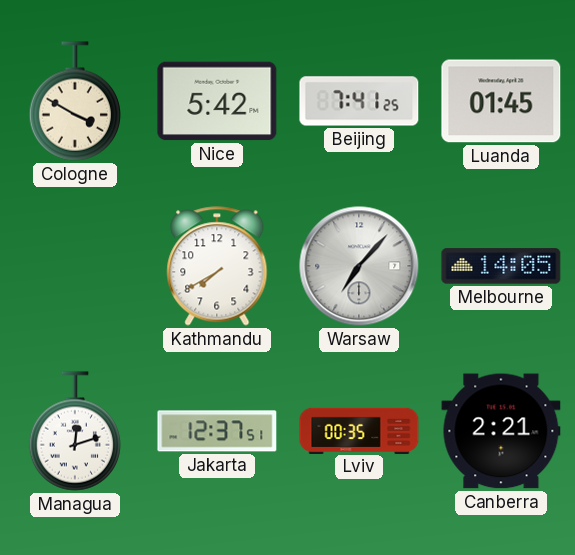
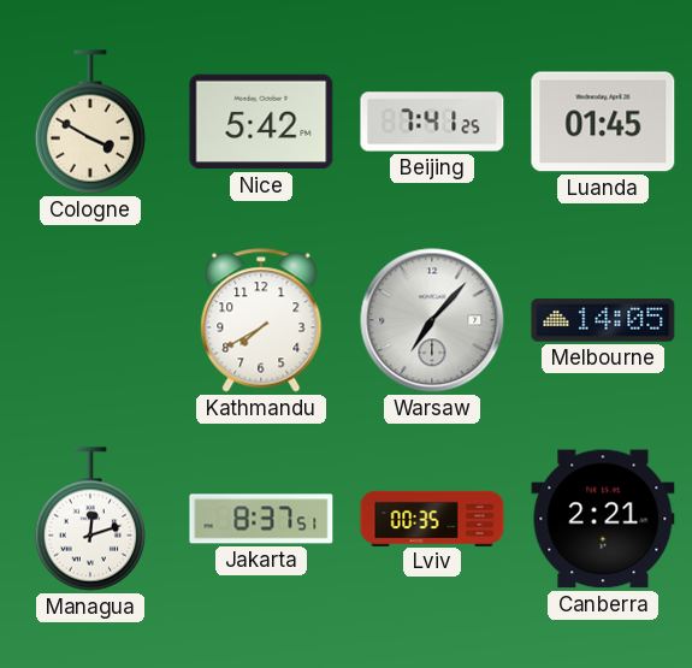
Jakarta: 12:37 -> 8:37
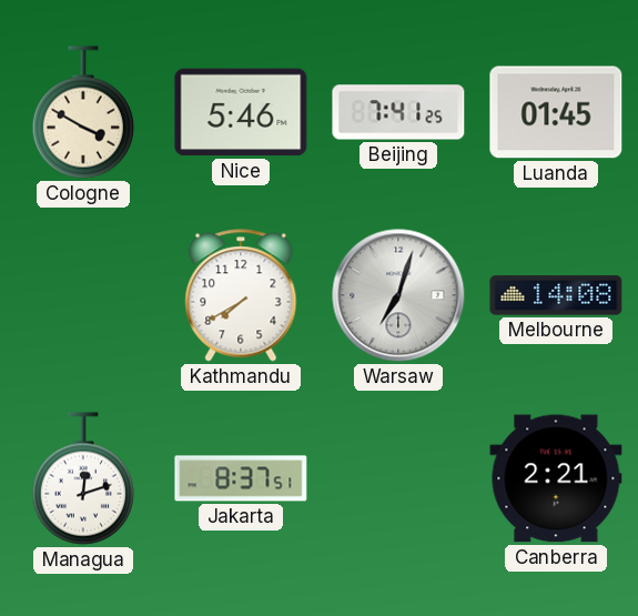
Nice: 5:42 -> 5:46
Warsaw: 7:07 -> 7:03
Melbourne: 14:05 -> 14:08
Lviv: 00:35 -> none
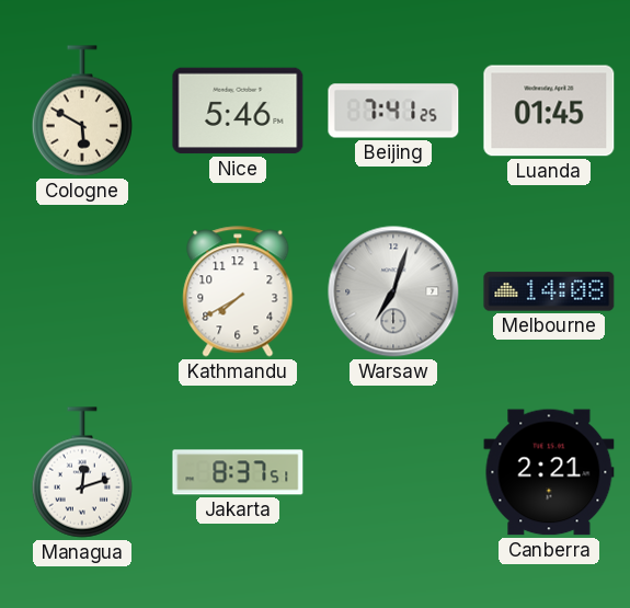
Cologne: 3:50 -> 5:50
